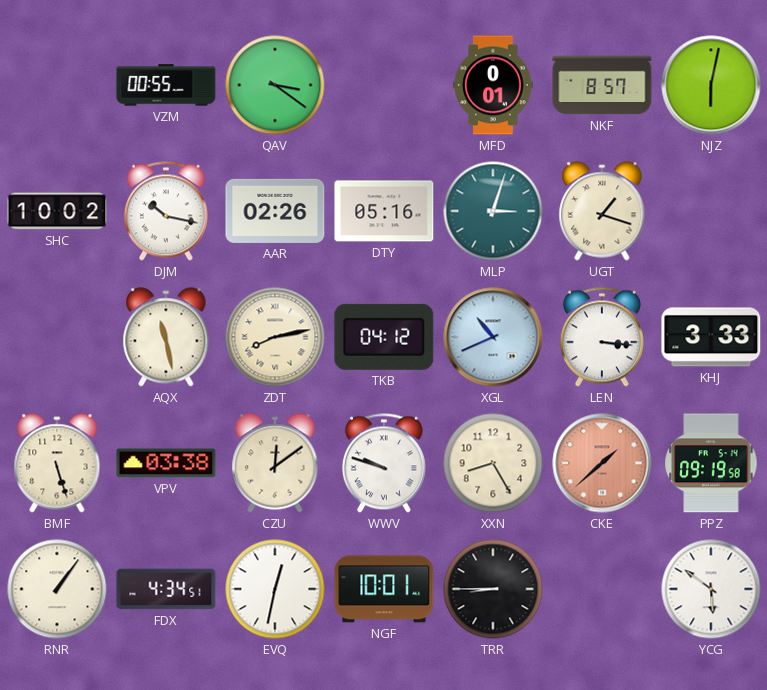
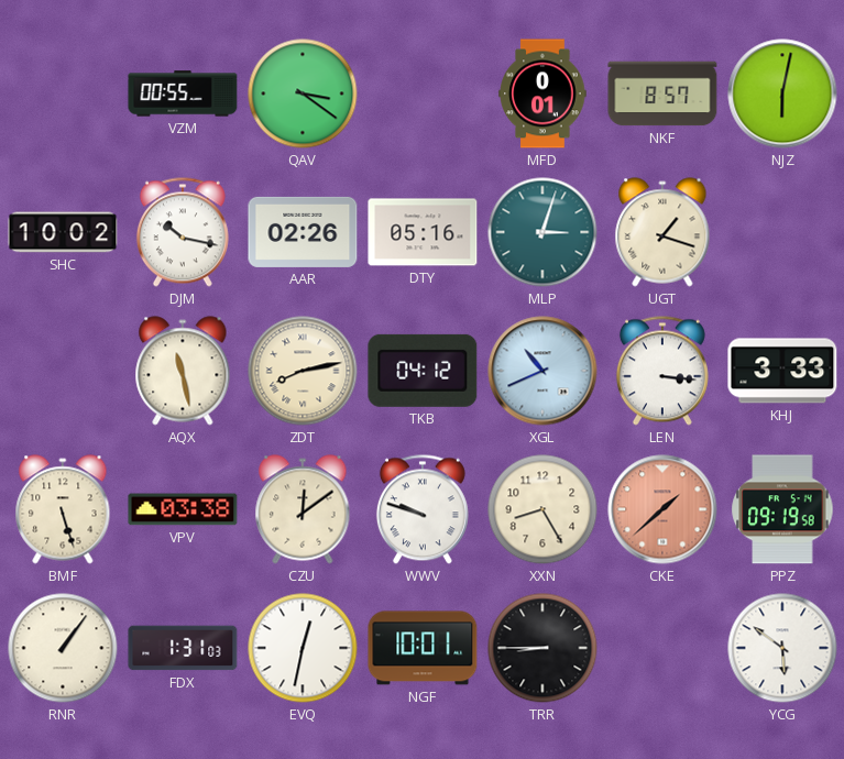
FDX: 4:34 -> 1:31
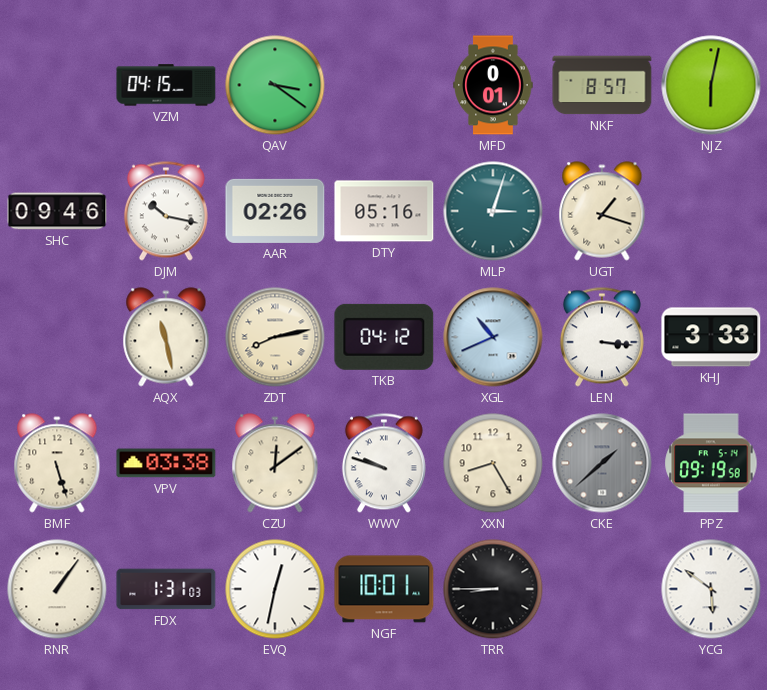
VZM: 00:55 -> 04:15
SHC: 10:02 -> 09:46
CKE dial: salmon -> grey
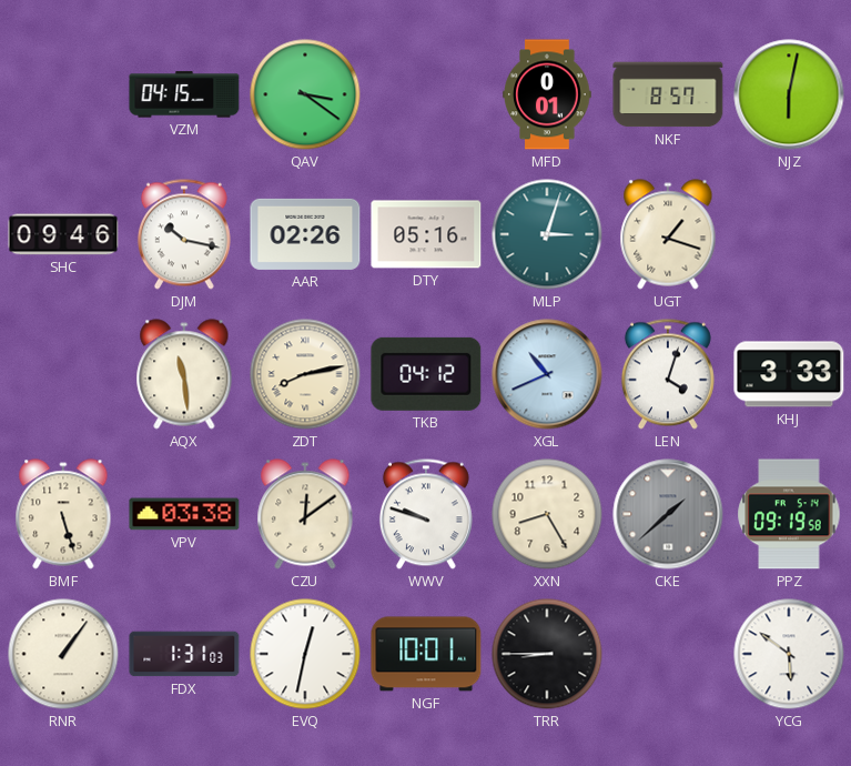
AQX: 11:28 -> 11:29
LEN: 3:16 -> 4:03
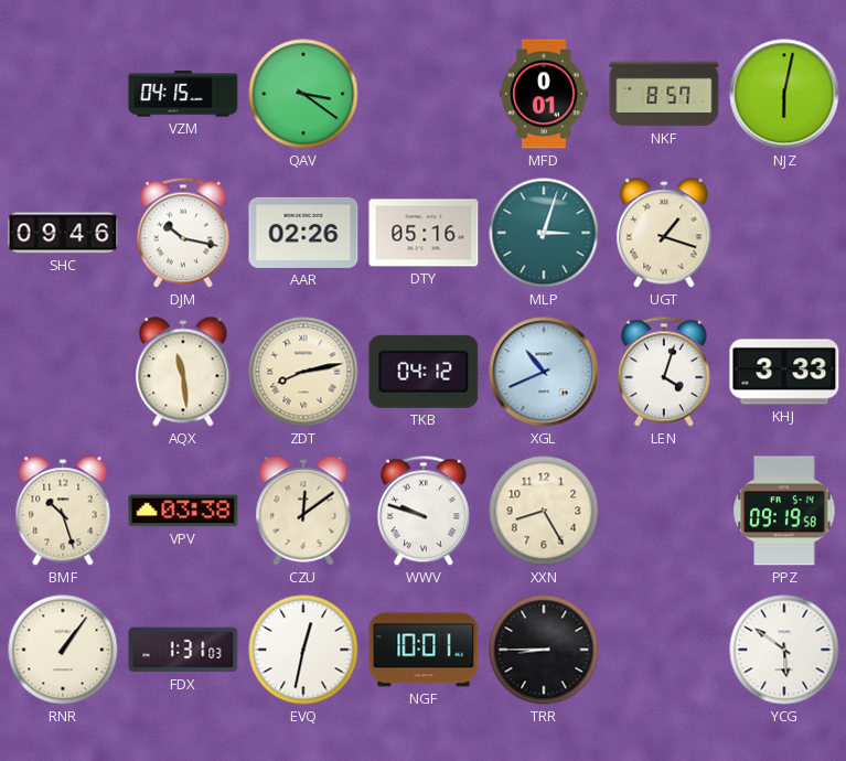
BMF: 5:27 -> 10:27
CKE: 1:38 -> none
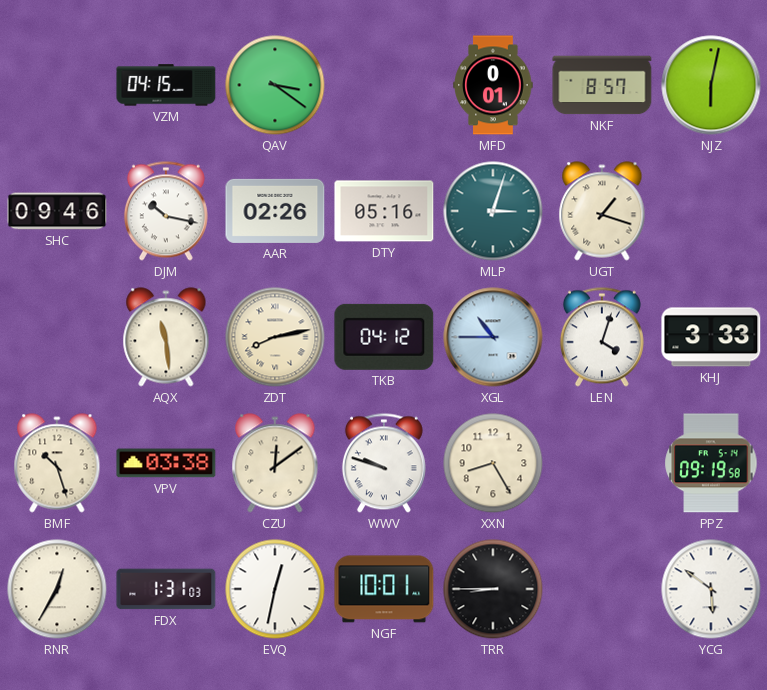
XGL: 10:41 -> 10:45
RNR: 1:06 -> 12:35
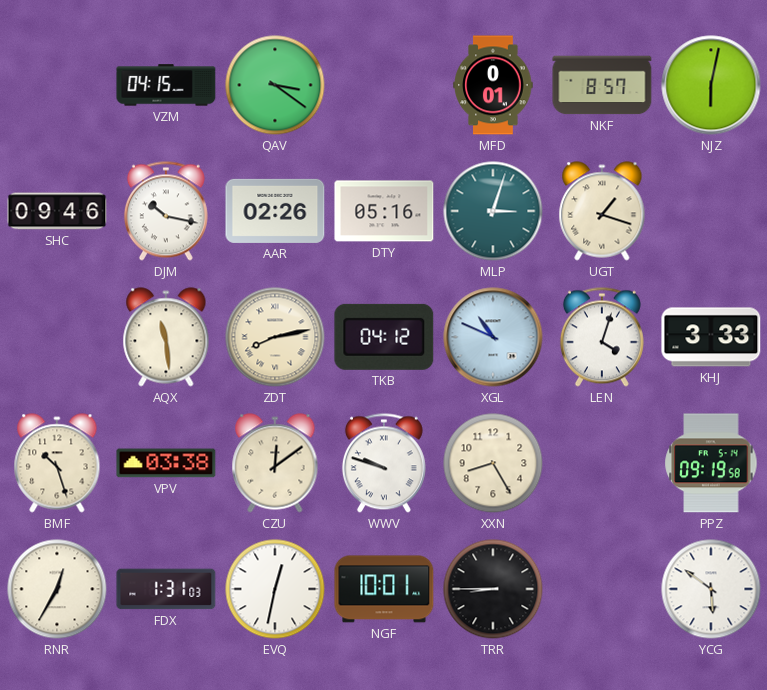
XGL: 10:45 -> 10:49
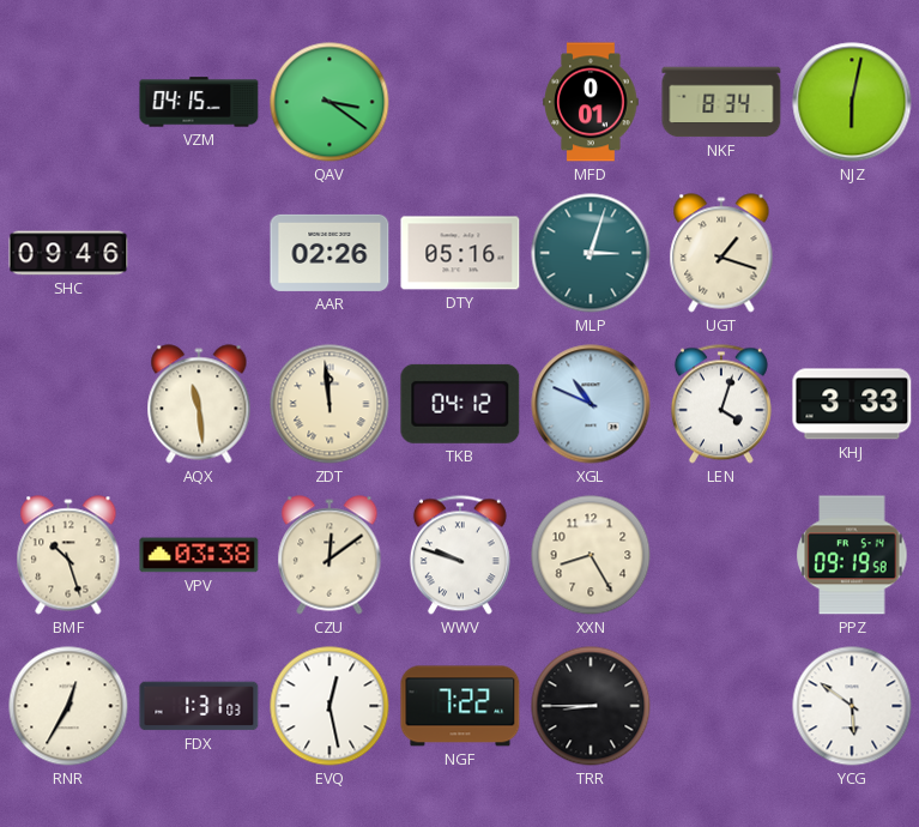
NKF: 8:57 -> 8:34
DJM: 10:17 -> none
ZDT: 8:13 -> 11:59
EVQ: 12:32 -> 12:28
NGF: 10:01 -> 7:22
